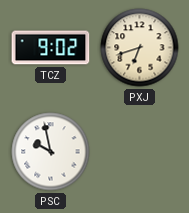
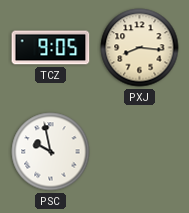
TCZ: 9:02 -> 9:05
PXJ: 6:42 -> 8:16
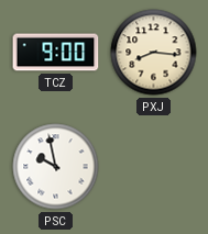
TCZ: 9:05 -> 9:00
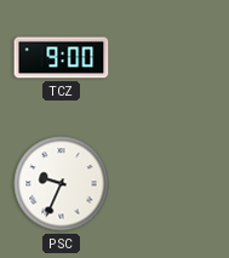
PXJ: 8:16 -> none
PSC: 9:58 -> 9:34
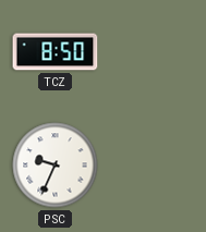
TCZ: 9:00 -> 8:50
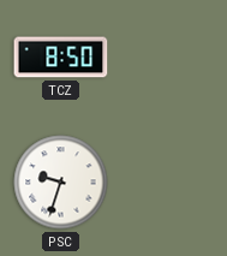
PSC: 9:34 -> 9:33
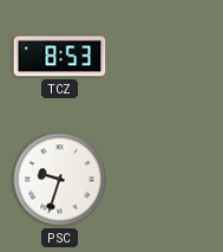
TCZ: 8:50 -> 8:53
